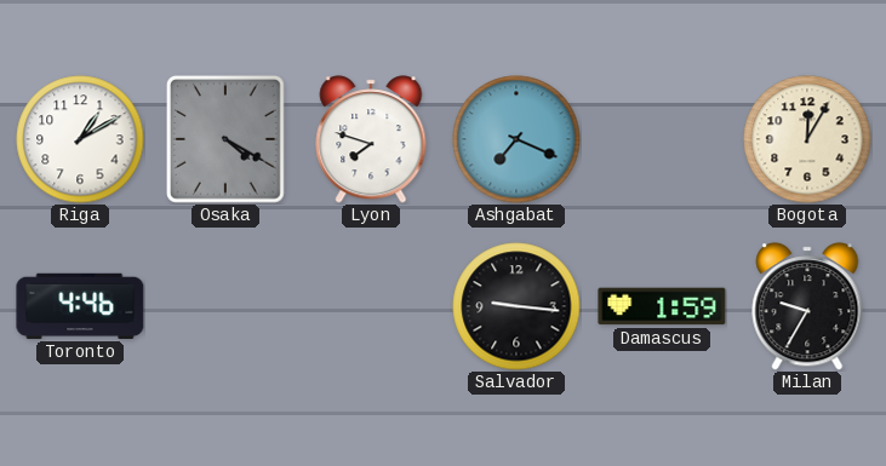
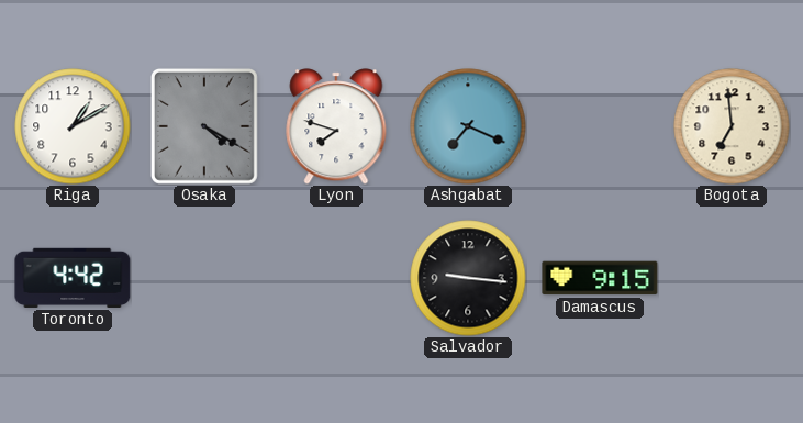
Bogota: 12:05 -> 6:59
Toronto: 4:46 -> 4:42
Damascus: 1:59 -> 9:15
Milan: 9:35 -> none
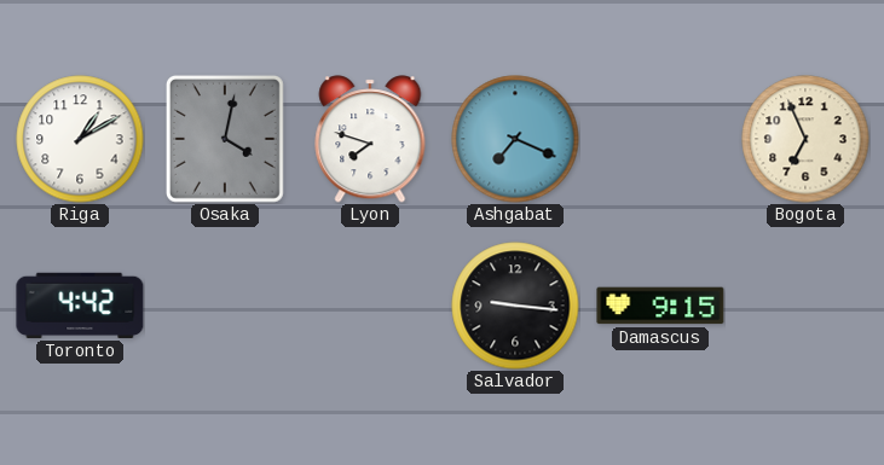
Osaka: 4:20 -> 4:02
Bogota: 6:59 -> 6:56
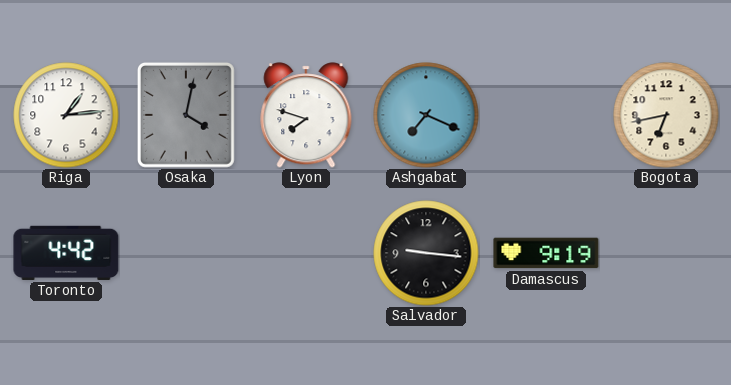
Riga: 1:10 -> 1:14
Bogota: 6:56 -> 6:43
Damascus: 9:15 -> 9:19
